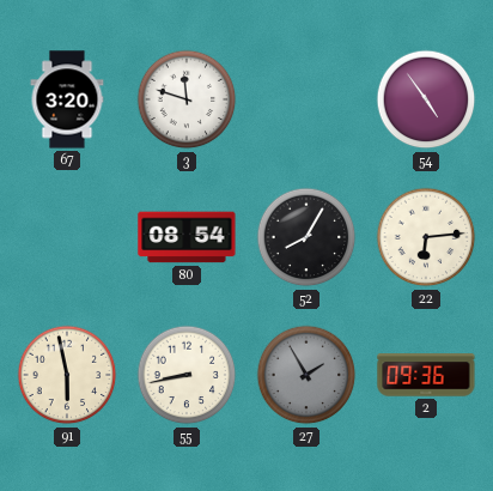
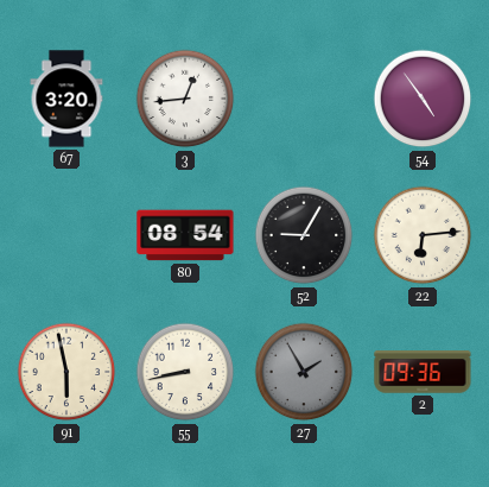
3: 11:48 -> 12:44
52: 8:05 -> 9:05
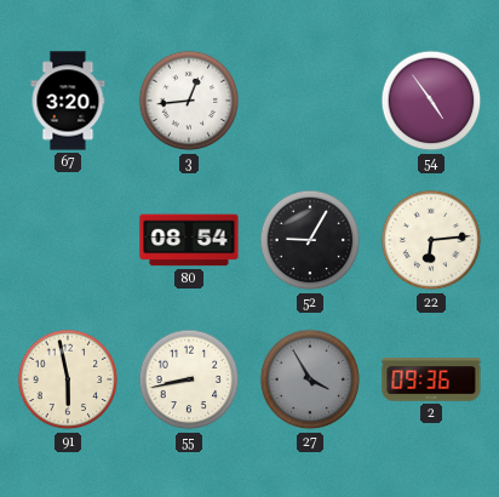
27: 1:55 -> 3:55
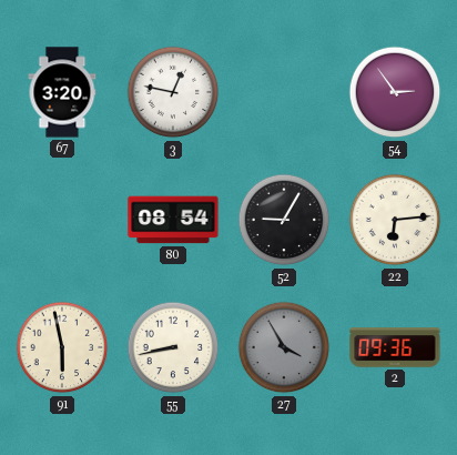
3: 12:44 -> 12:47
54: 4:54 -> 2:54
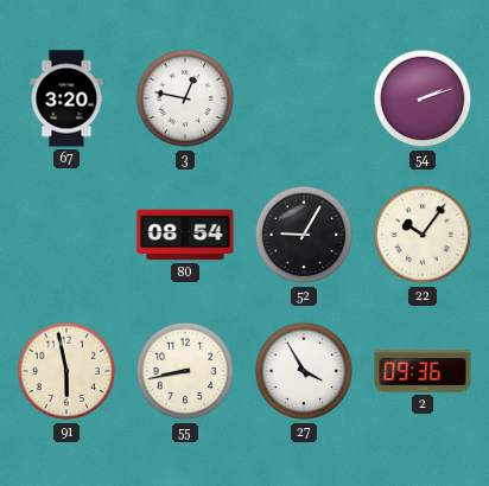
54: 2:54 -> 2:12
22: 6:14 -> 10:06
27 dial: grey -> white
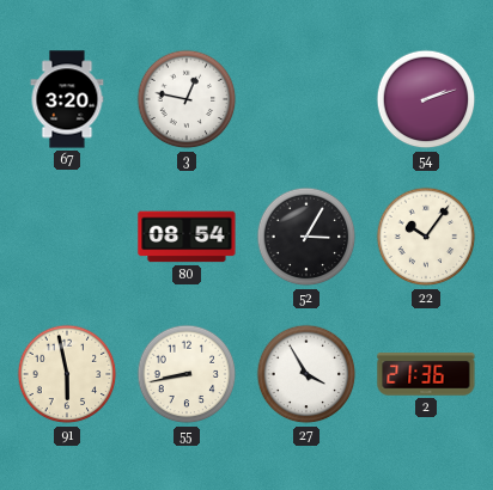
52: 9:05 -> 3:05
2: 09:36 -> 21:36
